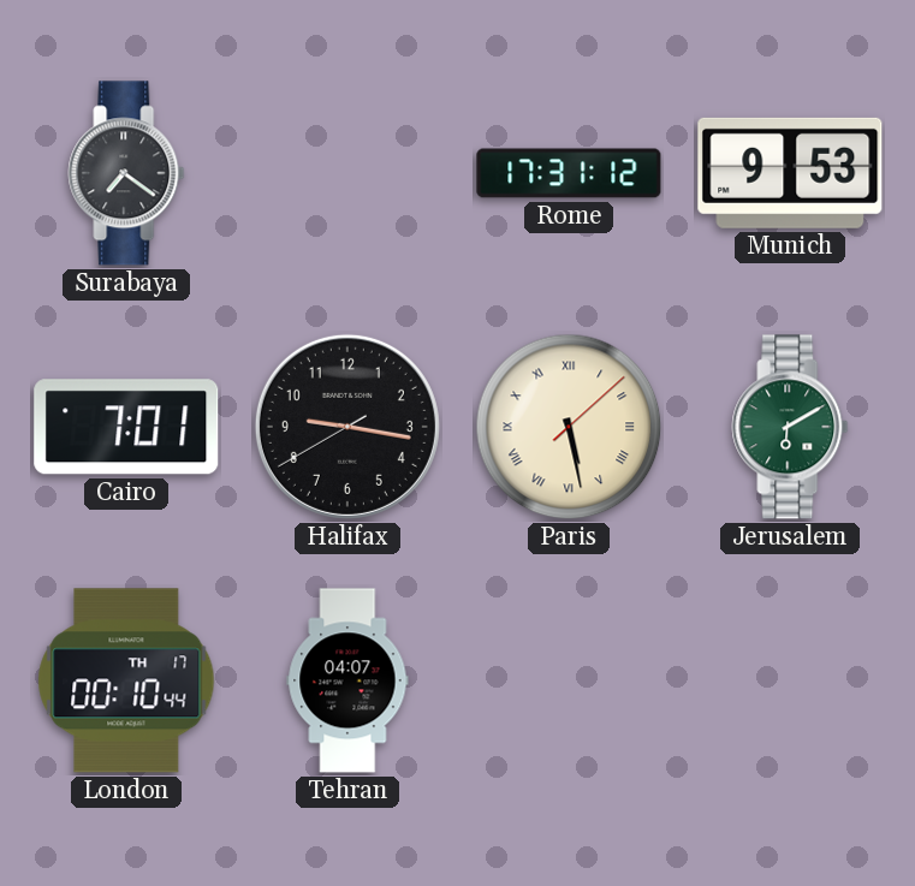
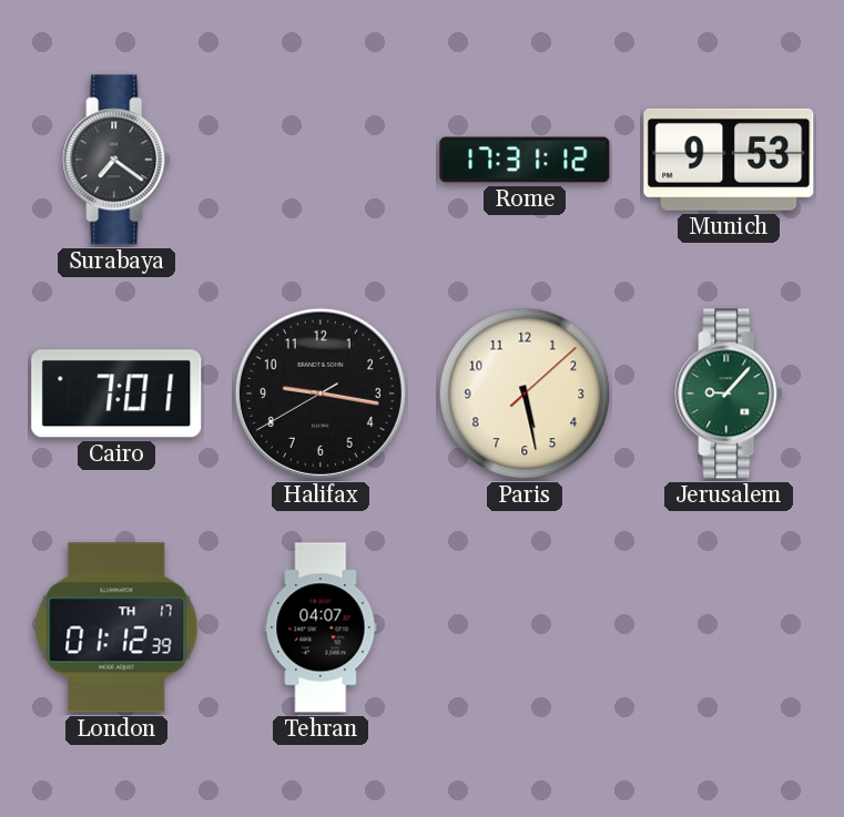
Paris numerals: Roman -> Arabic
Jerusalem: 6:10 -> 9:07
London: 00:10 -> 01:12
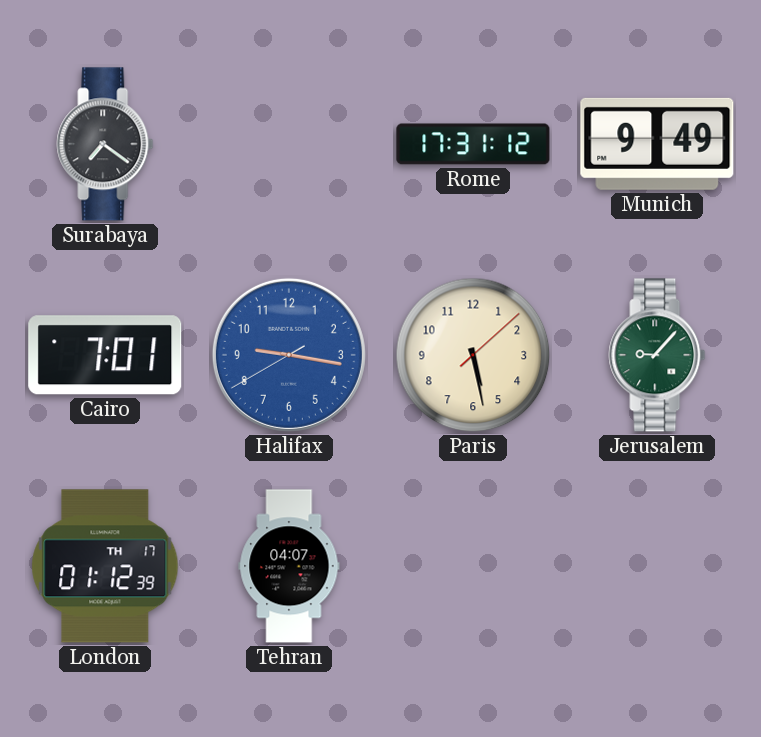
Munich: 9:53 -> 9:49
Halifax dial: black -> blue
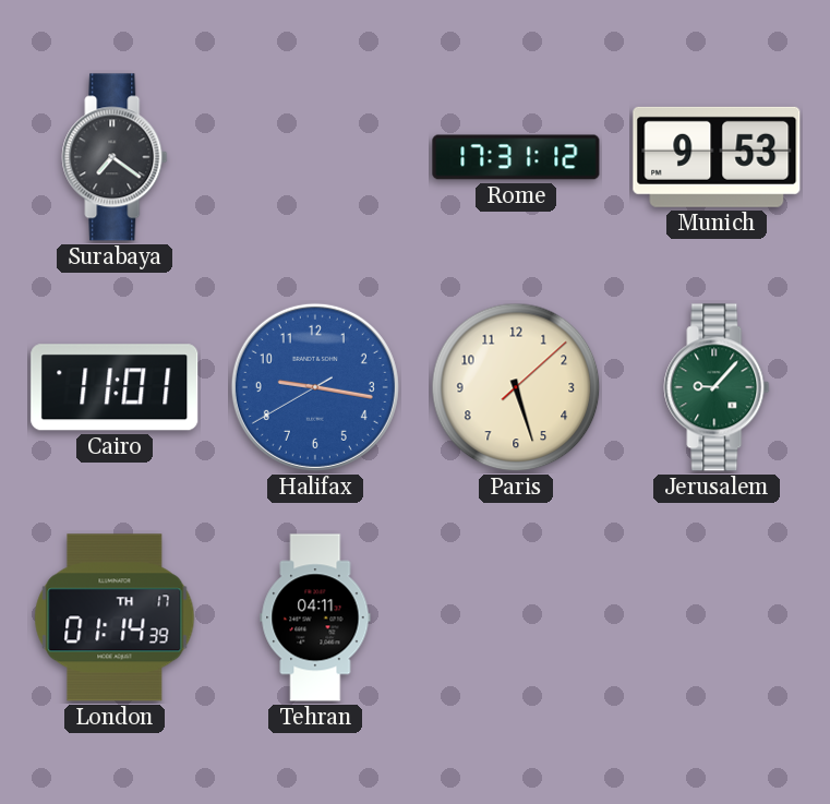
Munich: 9:49 -> 9:53
Cairo: 7:01 -> 11:01
Paris: 5:28 -> 5:27
London: 01:12 -> 01:14
Tehran: 04:07 -> 04:11
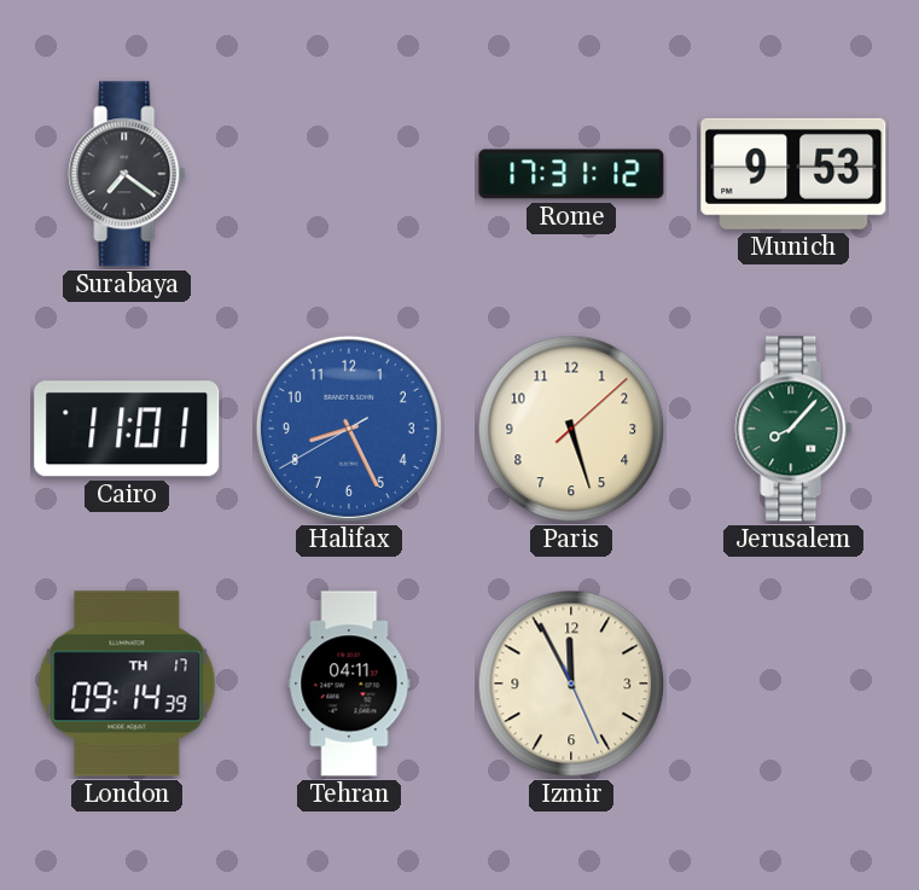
Halifax: 9:16 -> 8:25
Jerusalem: 9:07 -> 8:07
London: 01:14 -> 09:14
Izmir: none -> 11:55
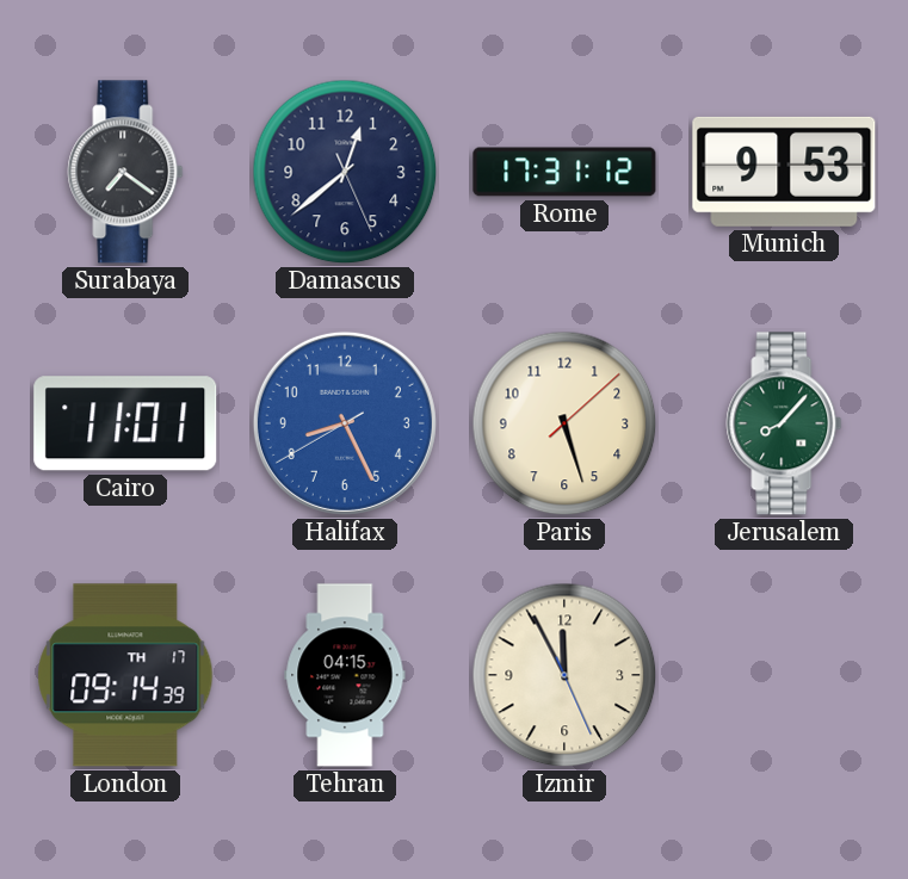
Damascus: none -> 12:38
Tehran: 04:11 -> 04:15
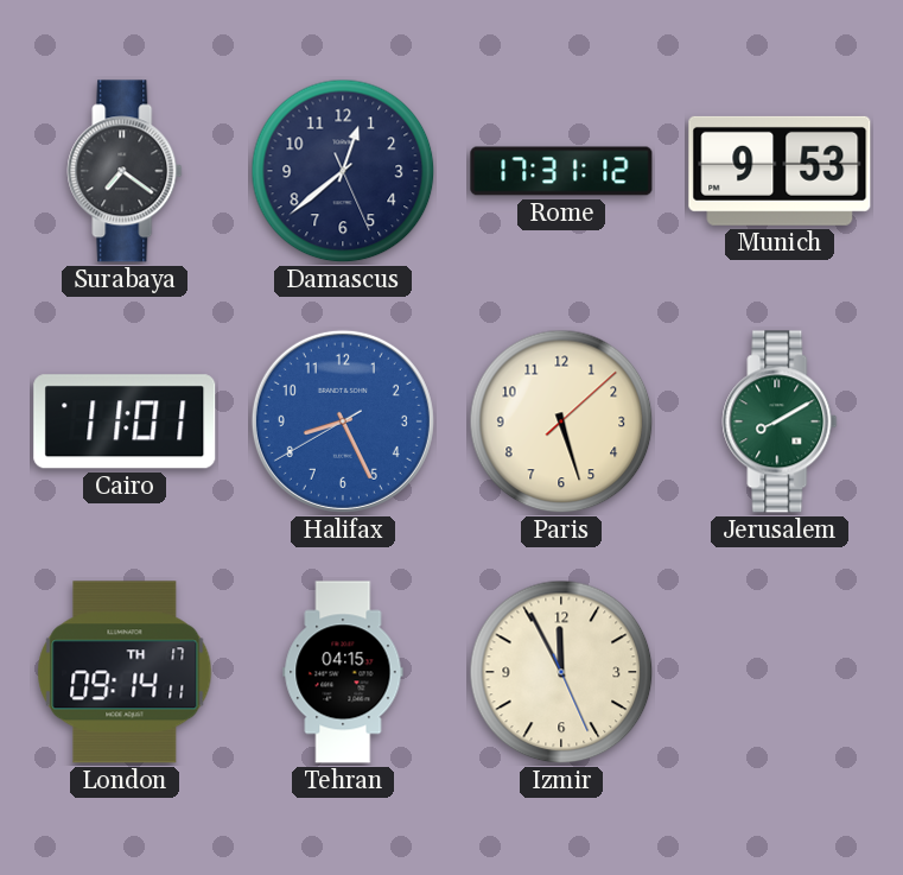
Jerusalem: 8:07 -> 8:10
London: 09:14:39 -> 09:14:11
